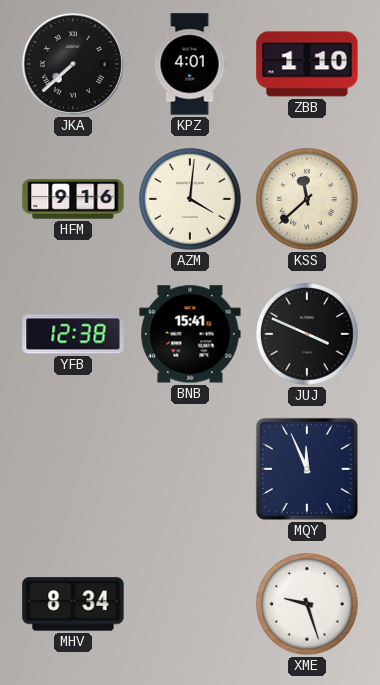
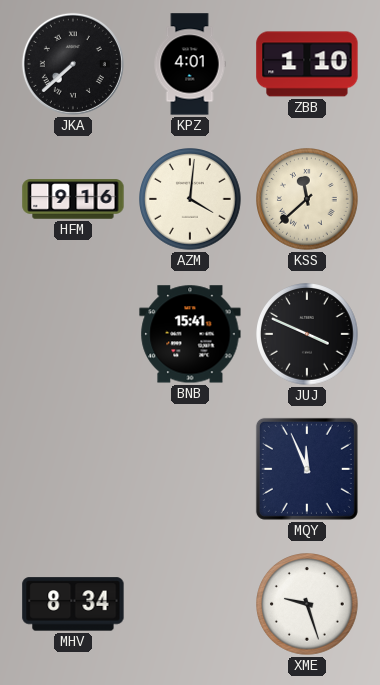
YFB: 12:38 -> none
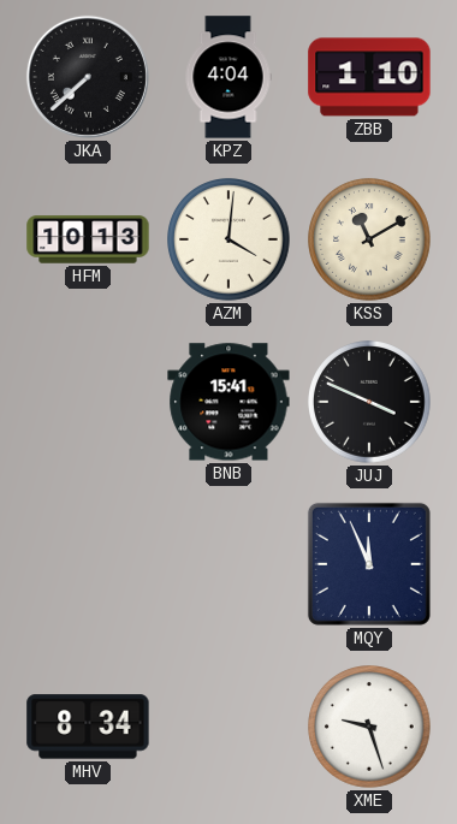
KPZ: 4:01 -> 4:04
HFM: 9:16 -> 10:13
KSS: 11:38 -> 11:10
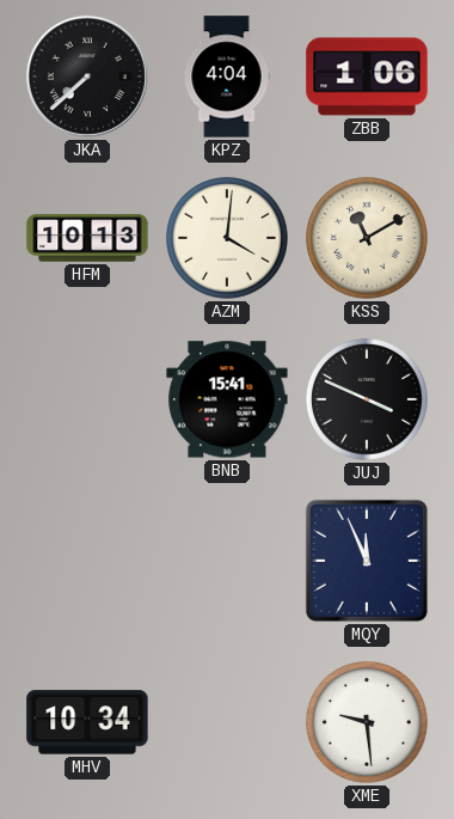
ZBB: 1:10 -> 1:06
MHV: 8:34 -> 10:34
XME: 9:27 -> 9:29
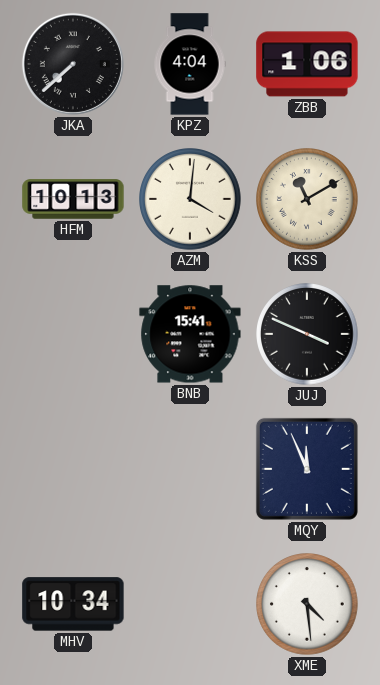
XME: 9:29 -> 4:29
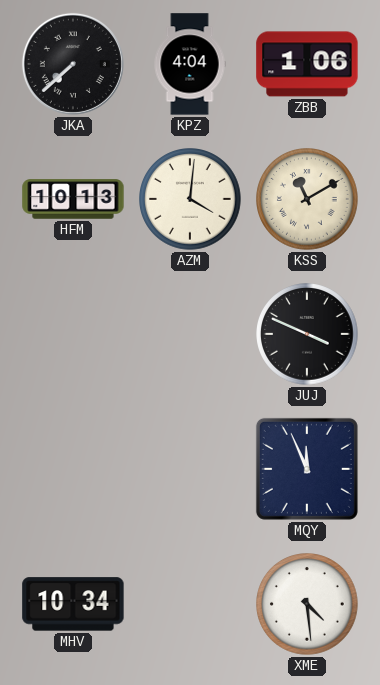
BNB: 15:41 -> none
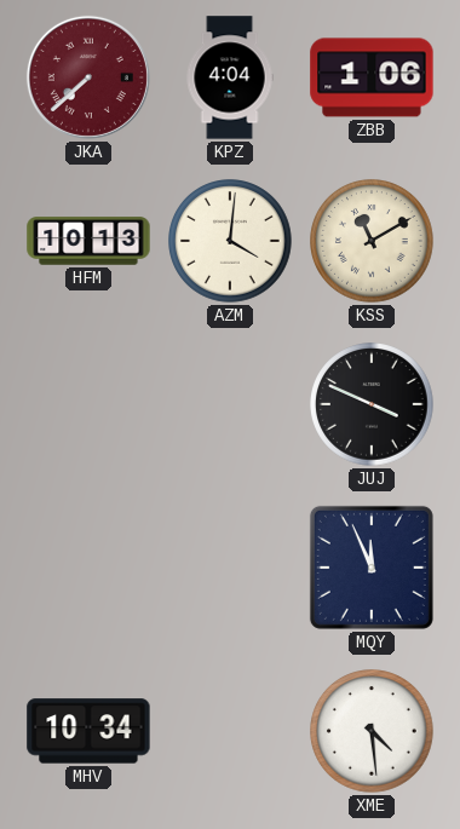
JKA dial: black -> burgundy
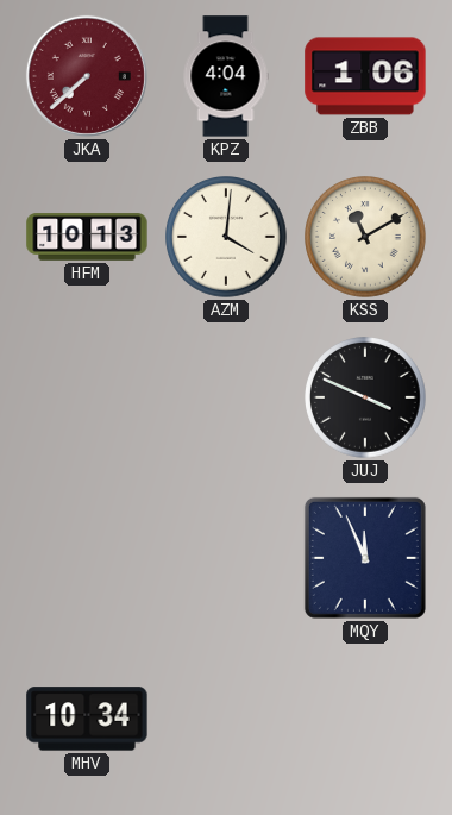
XME: 4:29 -> none
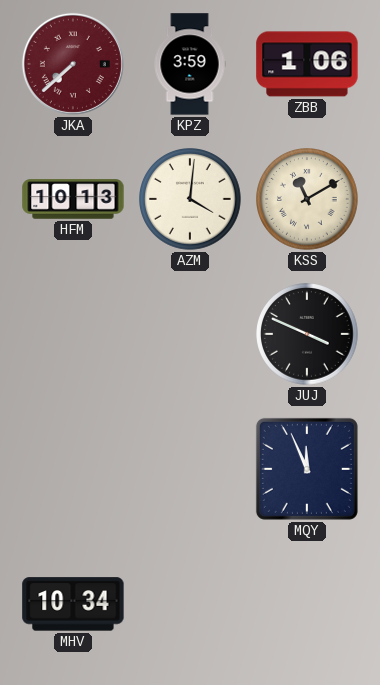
KPZ: 4:04 -> 3:59
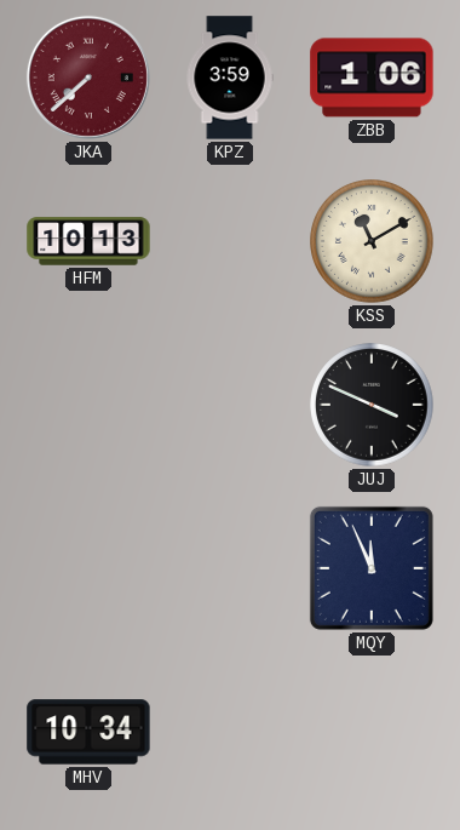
AZM: 4:01 -> none
